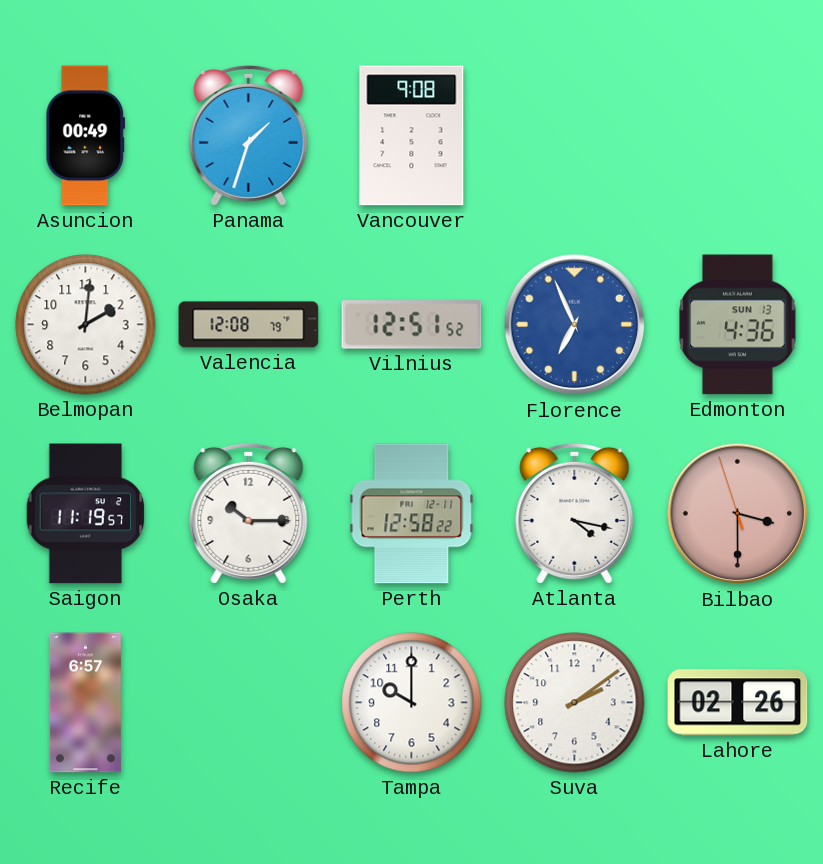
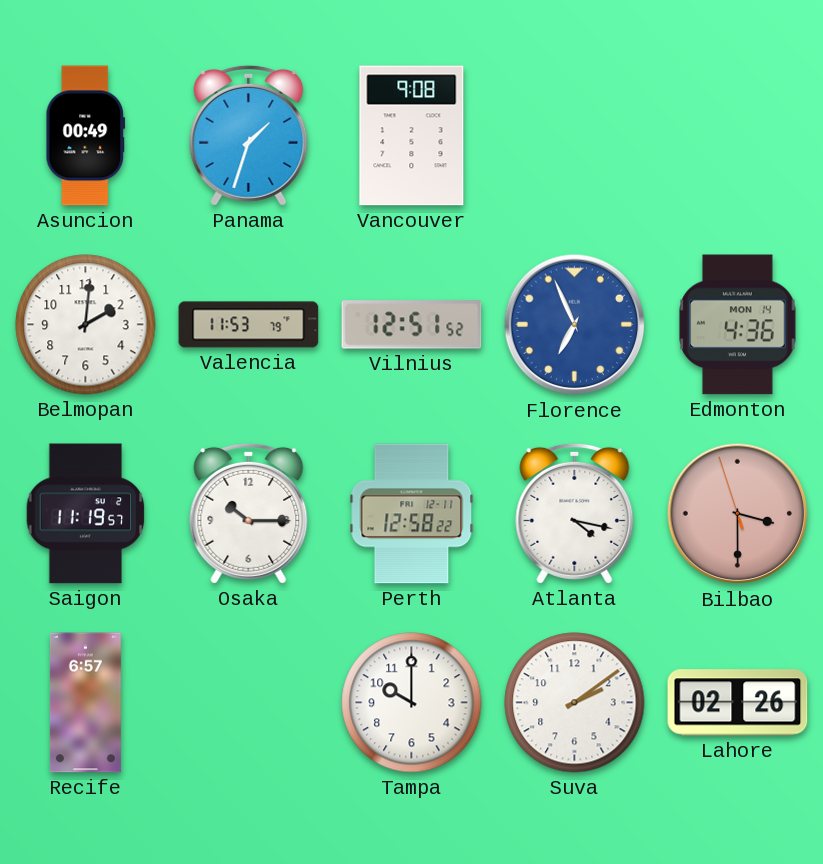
Valencia: 12:08 -> 11:53
Edmonton date: SUN 13 -> MON 14
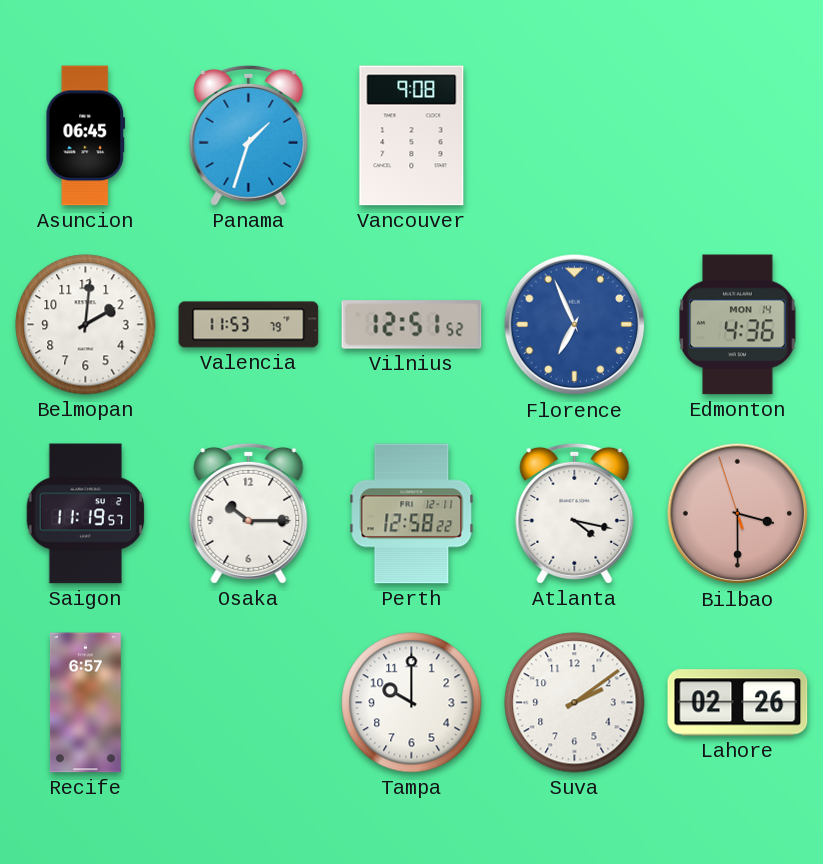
Asuncion: 00:49 -> 06:45
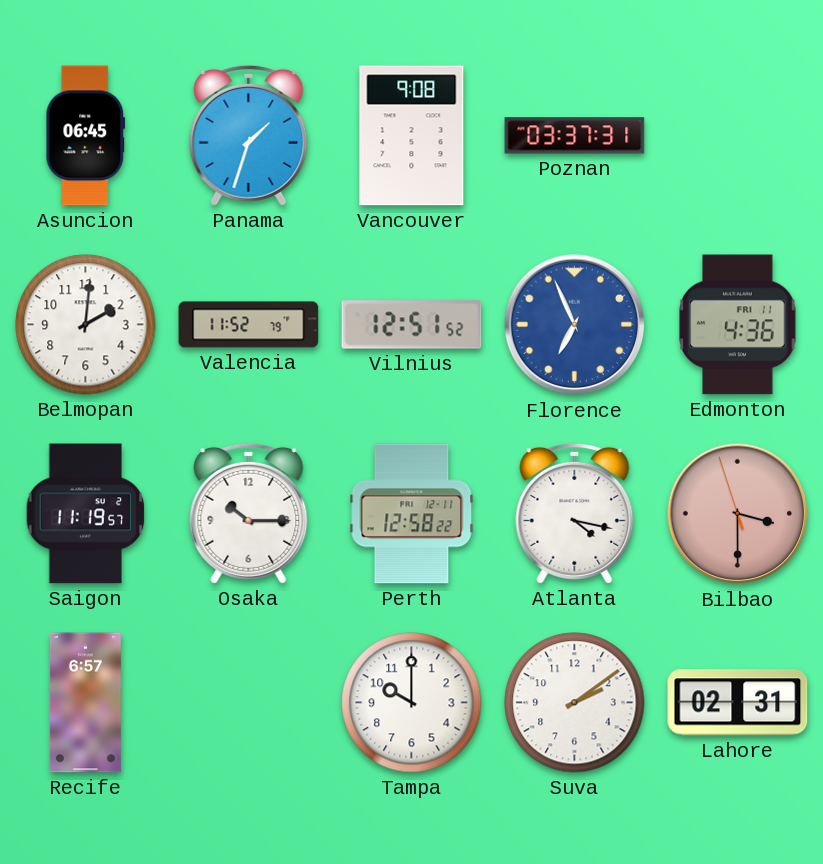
Poznan: none -> 03:37
Valencia: 11:53 -> 11:52
Edmonton date: MON 14 -> FRI 11
Lahore: 02:26 -> 02:31
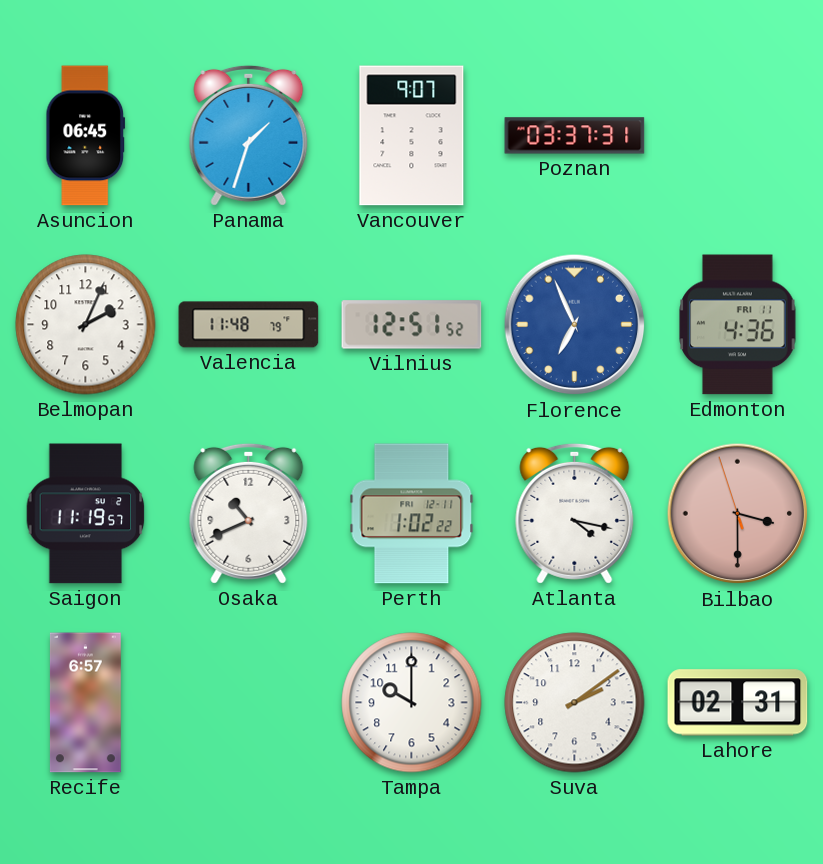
Vancouver: 9:08 -> 9:07
Belmopan: 2:01 -> 2:04
Valencia: 11:52 -> 11:48
Osaka: 10:15 -> 10:41
Perth: 12:58 -> 1:02
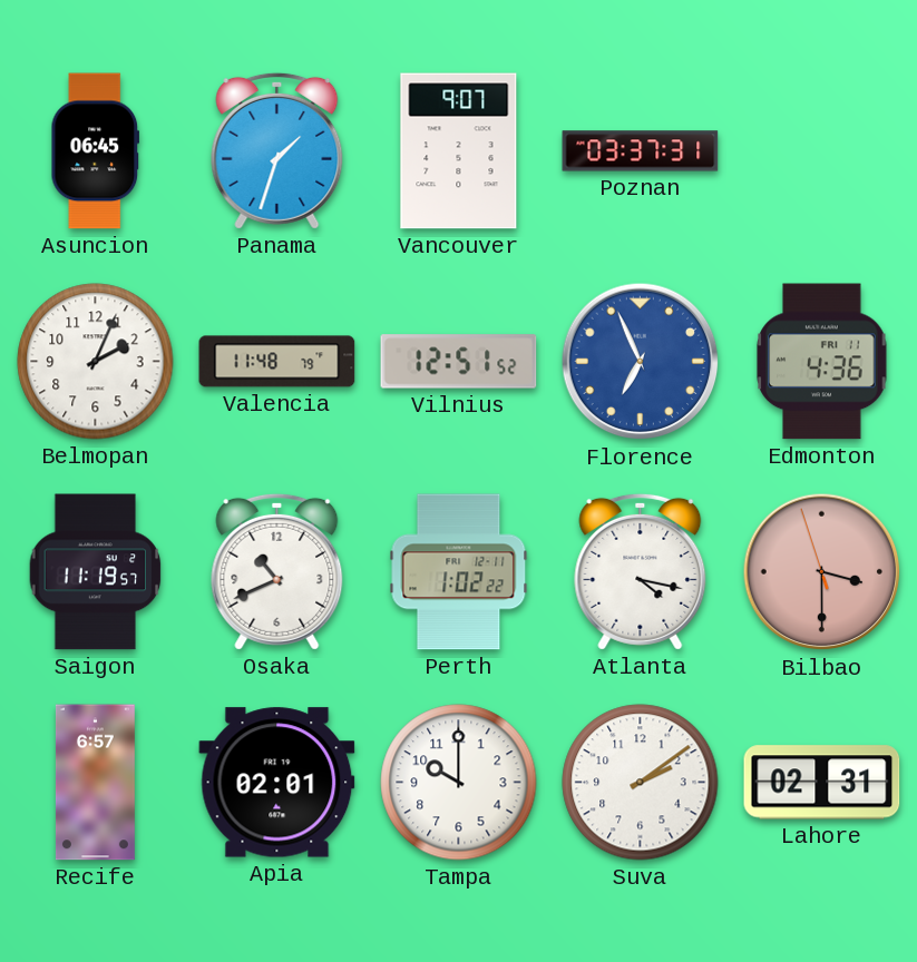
Apia: none -> 02:01
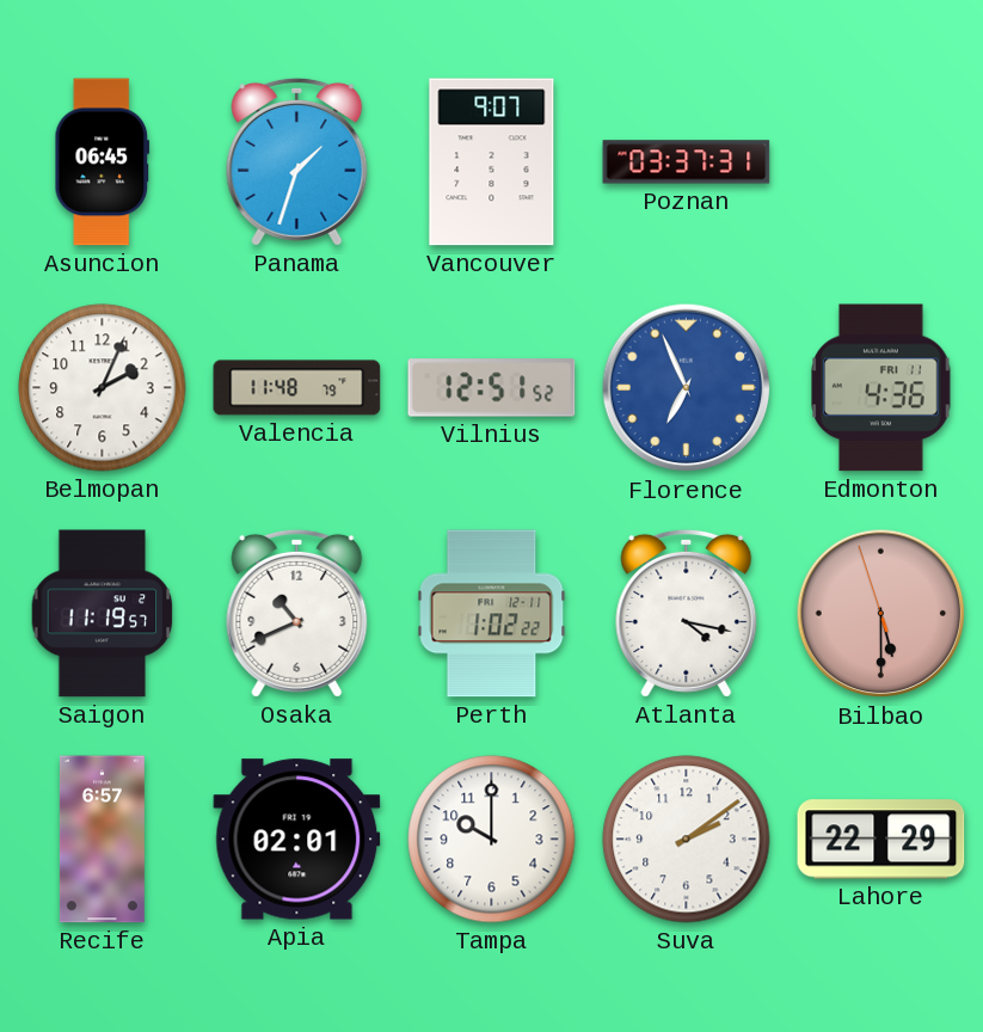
Bilbao: 3:29 -> 5:29
Lahore: 02:31 -> 22:29
